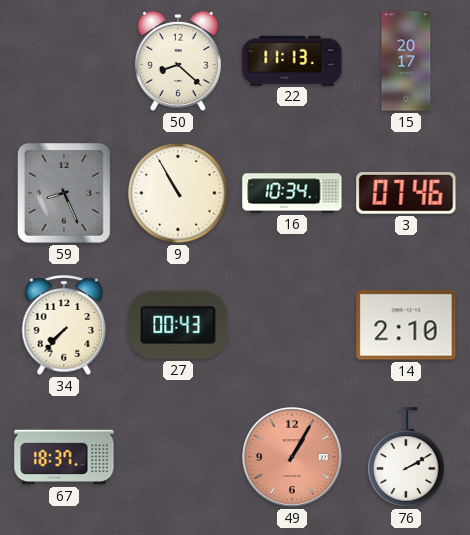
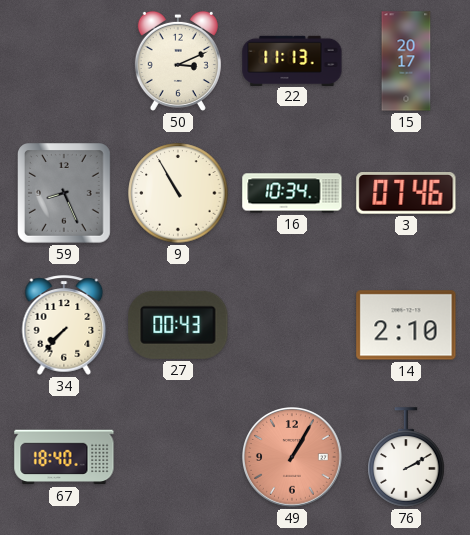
50: 8:22 -> 3:11
67: 18:37 -> 18:40
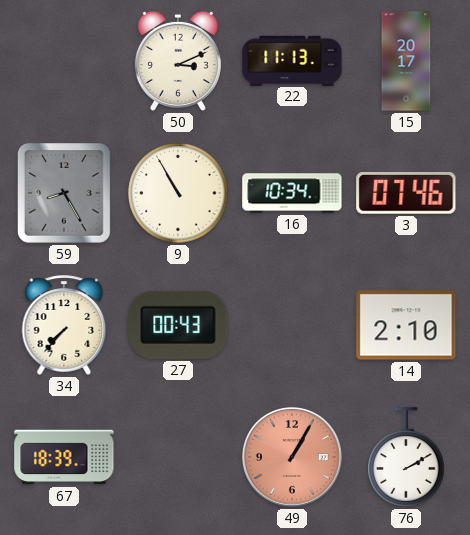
59: 8:26 -> 8:25
67: 18:40 -> 18:39
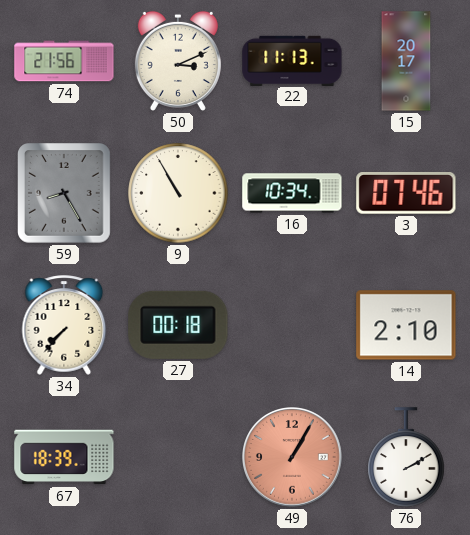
74: none -> 21:56
27: 00:43 -> 00:18
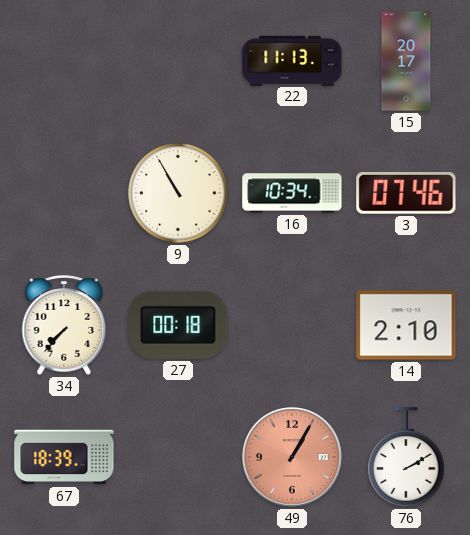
74: 21:56 -> none
50: 3:11 -> none
59: 8:25 -> none
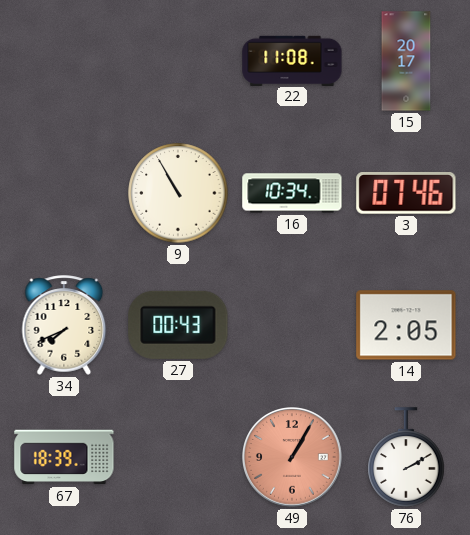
22: 11:13 -> 11:08
34: 7:37 -> 7:41
27: 00:18 -> 00:43
14: 2:10 -> 2:05
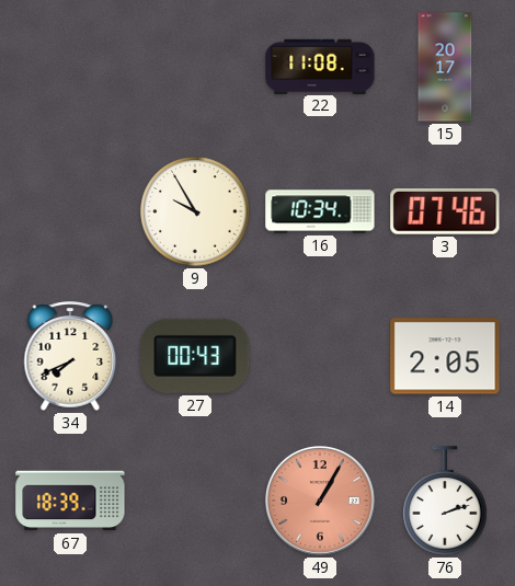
9: 10:55 -> 9:55
76: 2:10 -> 2:12
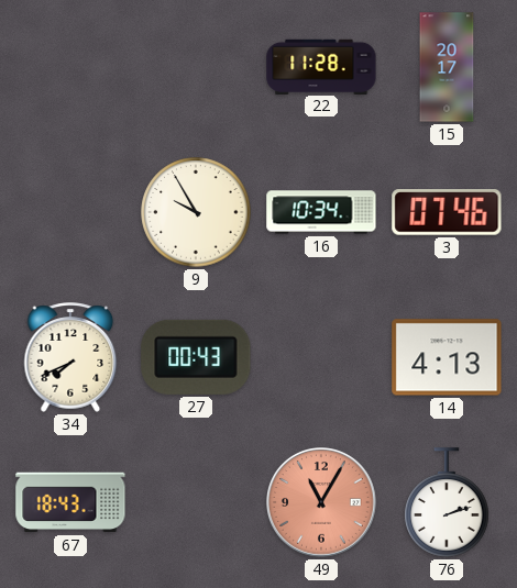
22: 11:08 -> 11:28
14: 2:05 -> 4:13
67: 18:39 -> 18:43
49: 1:05 -> 11:05
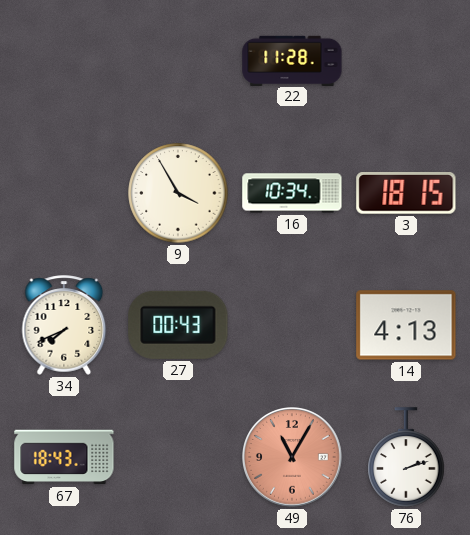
15: 20:17 -> none
9: 9:55 -> 3:55
3: 07:46 -> 18:15
